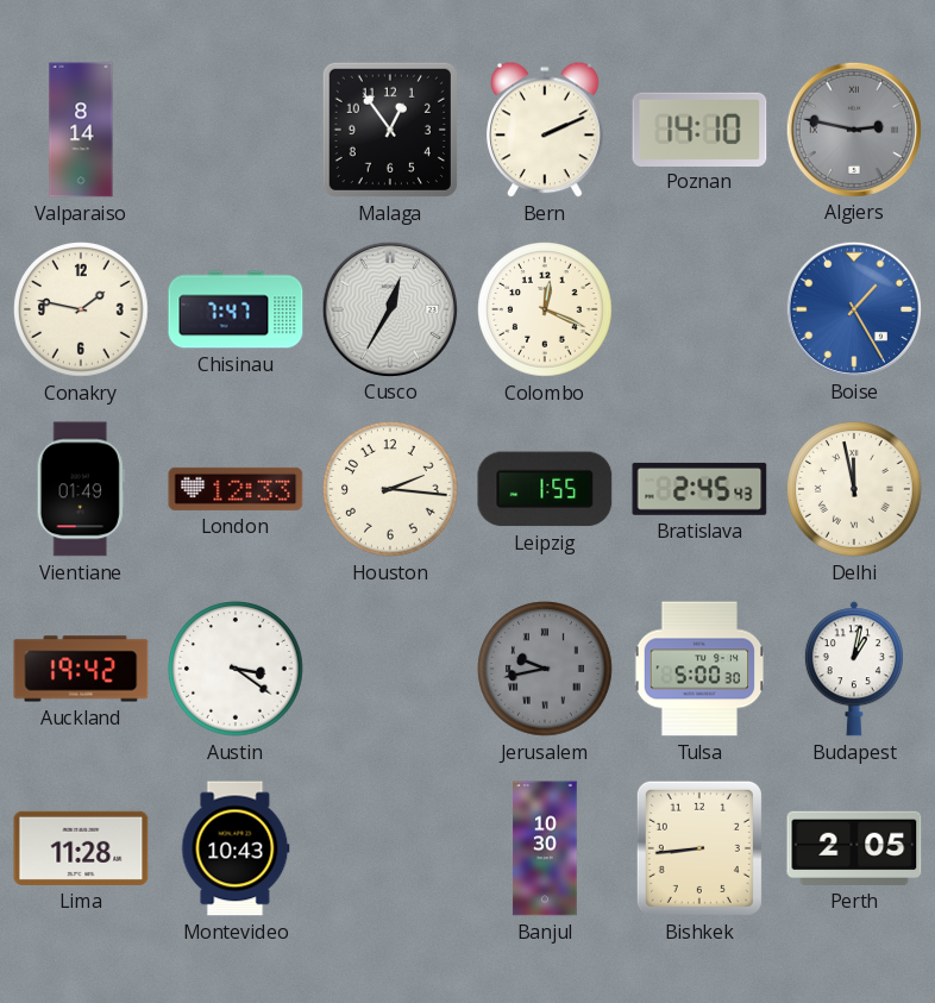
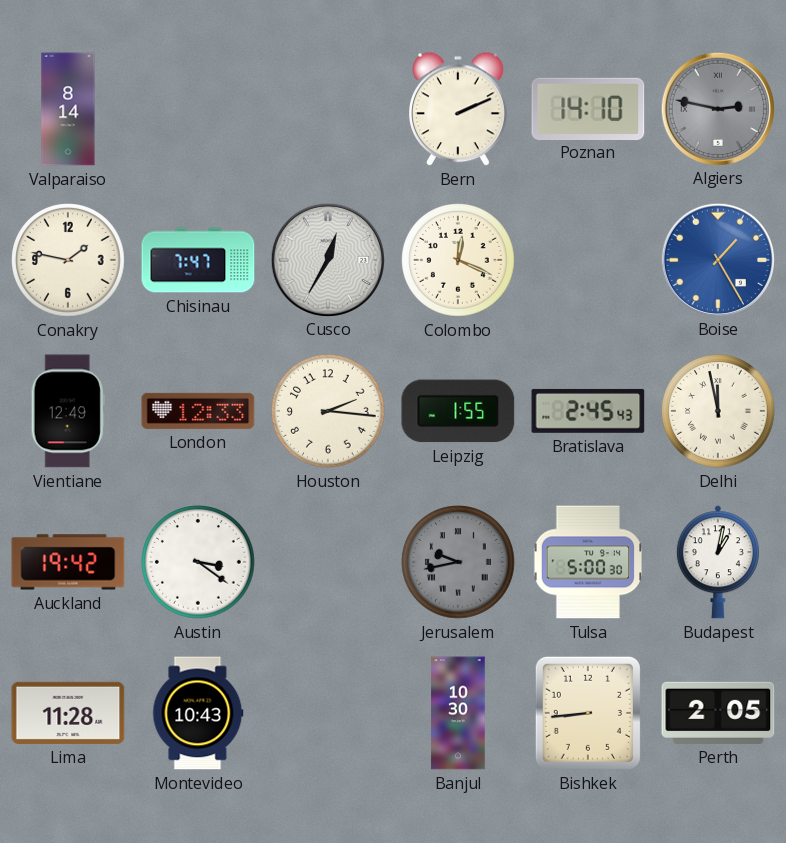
Malaga: 12:54 -> none
Vientiane: 01:49 -> 12:49
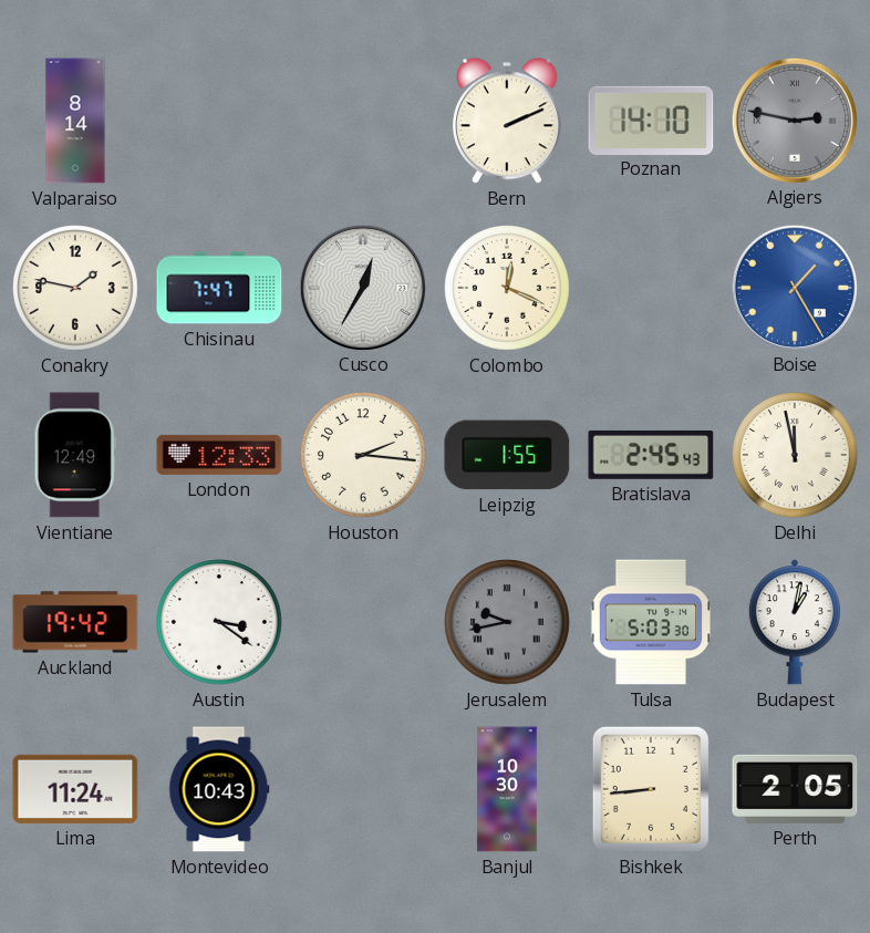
Tulsa: 5:00 -> 5:03
Lima: 11:28 -> 11:24
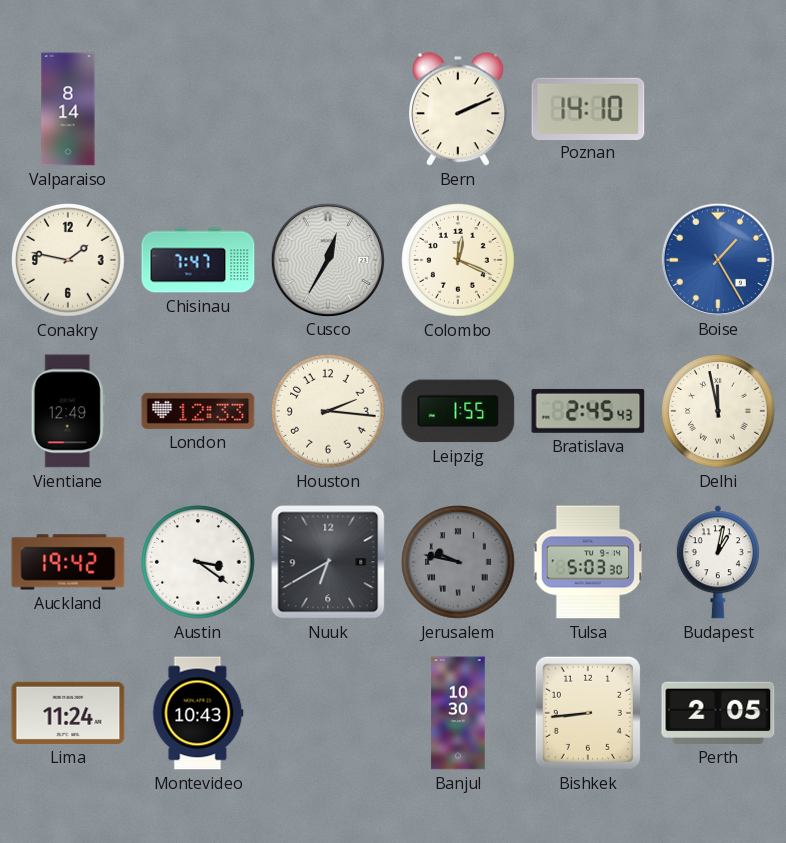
Algiers: 2:47 -> none
Nuuk: none -> 6:40
Jerusalem: 9:43 -> 9:47
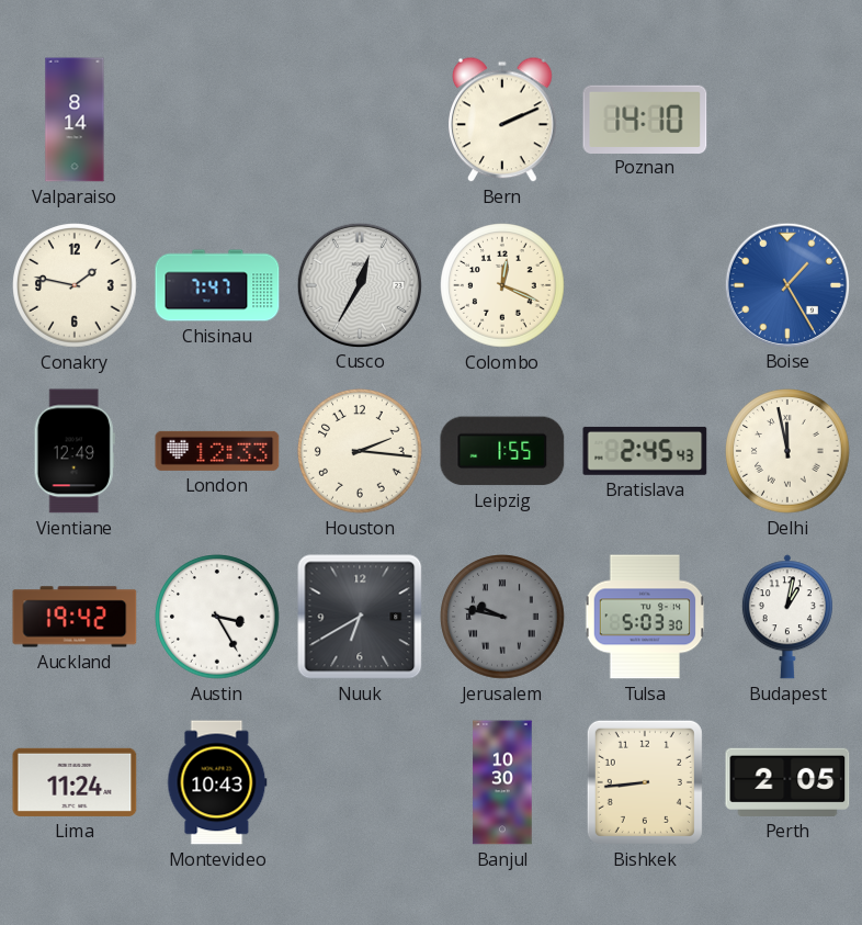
Austin: 3:21 -> 3:25
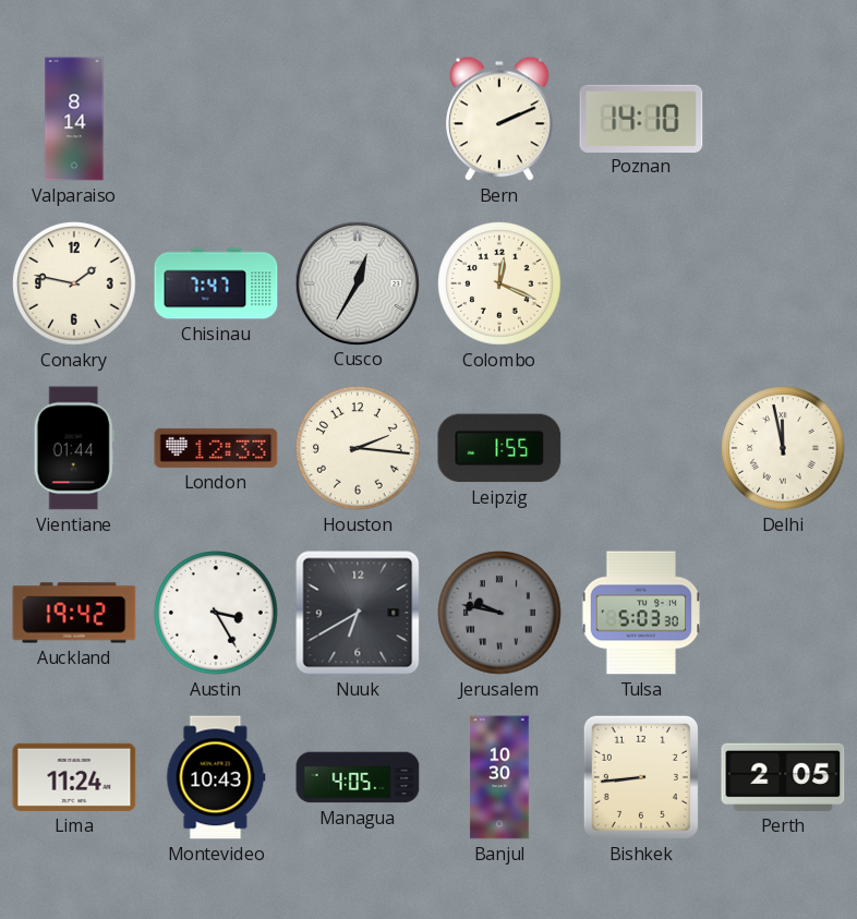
Boise: 1:25 -> none
Vientiane: 12:49 -> 01:44
Bratislava: 2:45 -> none
Budapest: 1:02 -> none
Managua: none -> 4:05
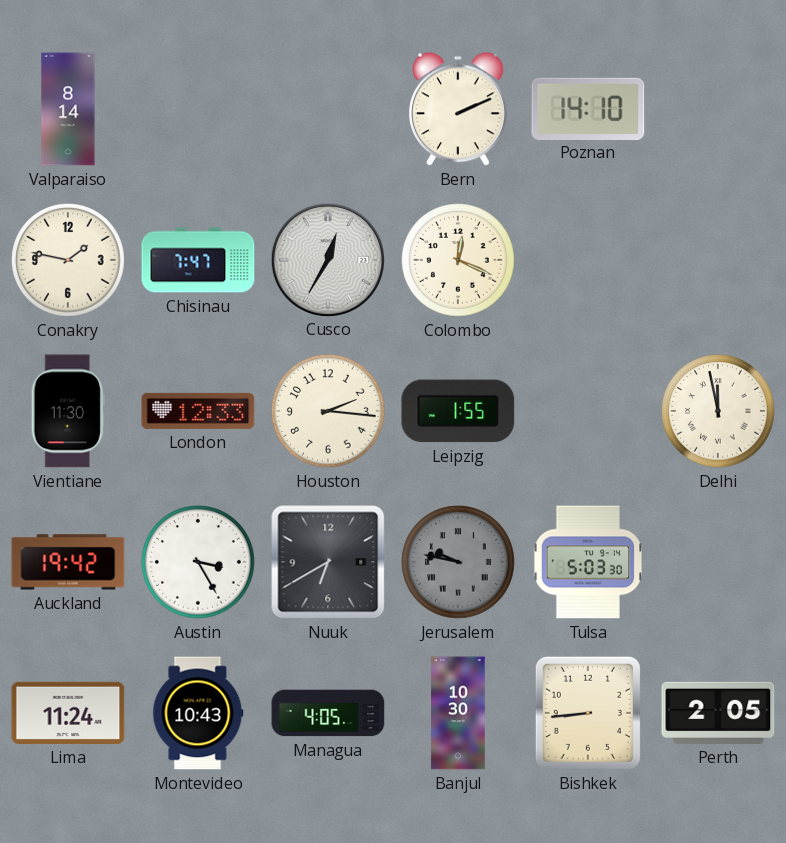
Vientiane: 01:44 -> 11:30
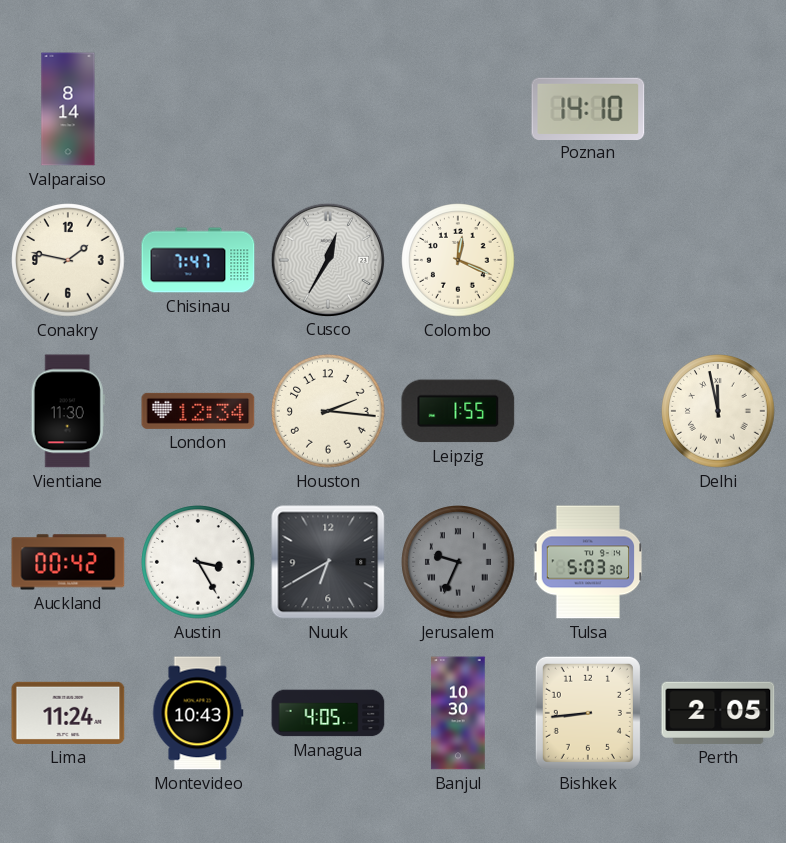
Bern: 2:11 -> none
London: 12:33 -> 12:34
Auckland: 19:42 -> 00:42
Jerusalem: 9:47 -> 9:34
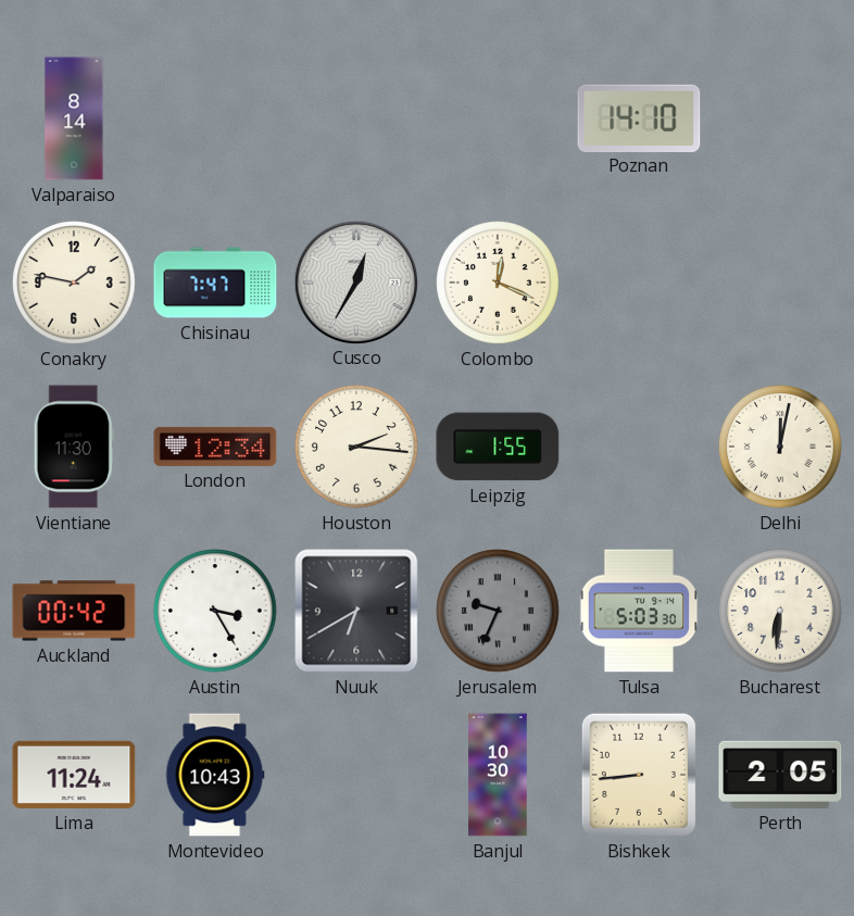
Delhi: 11:58 -> 12:02
Bucharest: none -> 6:31
Managua: 4:05 -> none
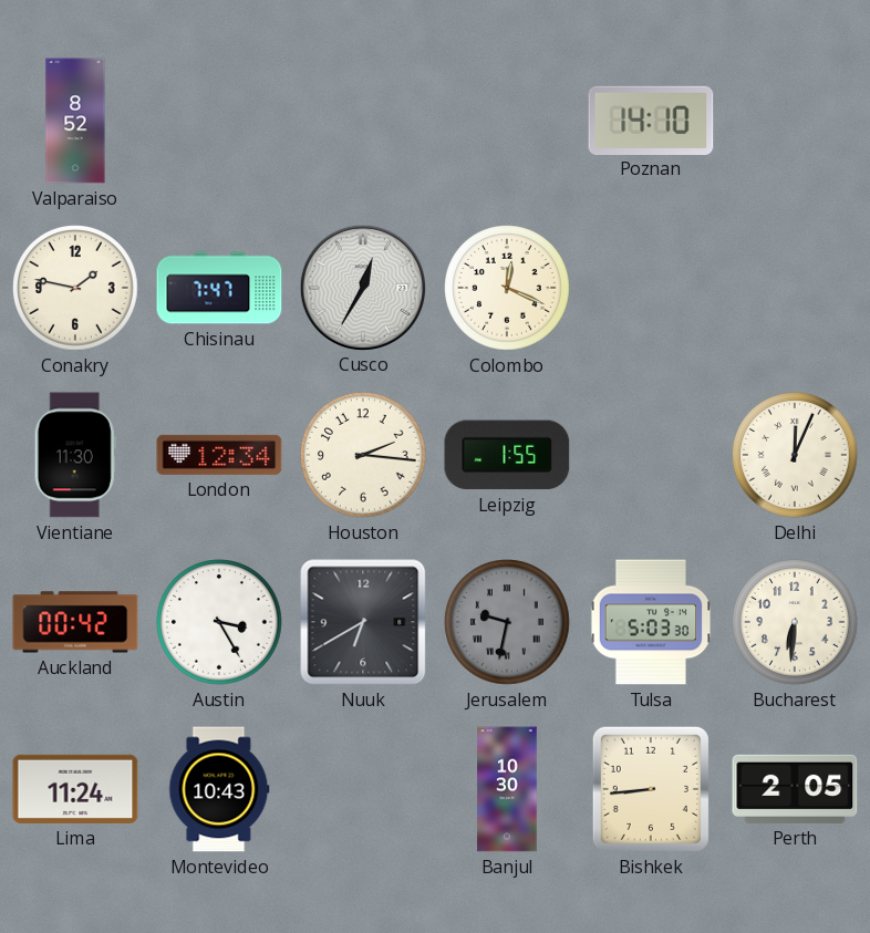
Valparaiso: 8:14 -> 8:52
Delhi: 12:02 -> 12:04
Jerusalem: 9:34 -> 9:32
